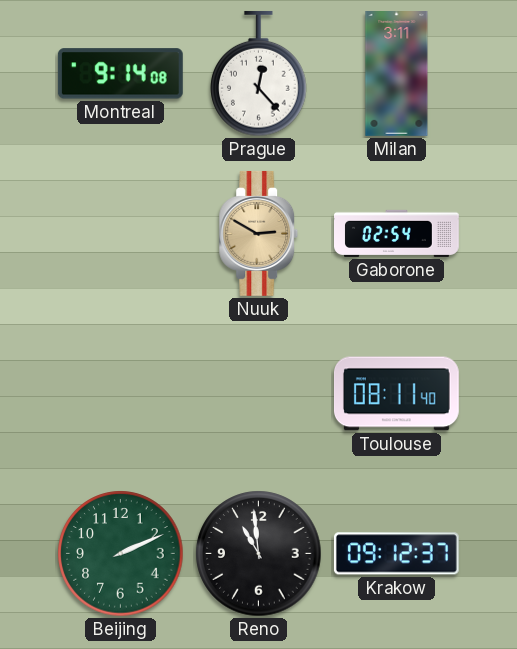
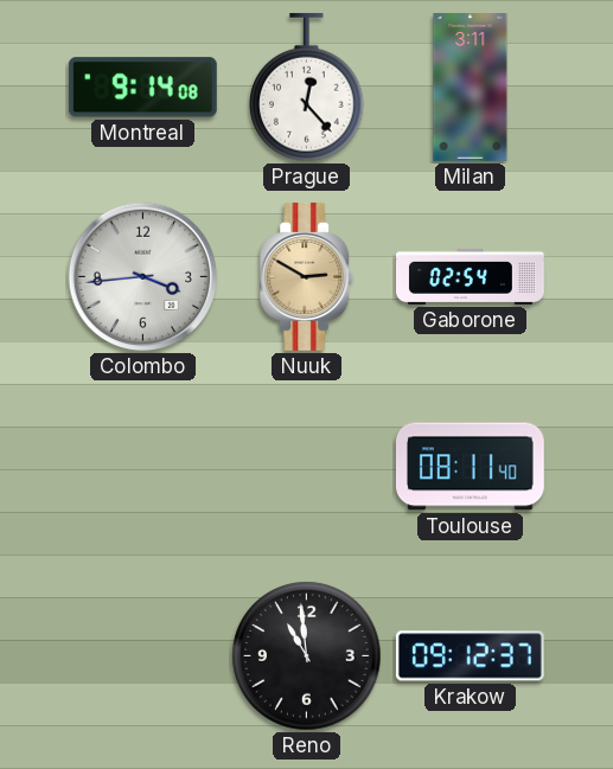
Colombo: none -> 3:44
Beijing: 2:11 -> none
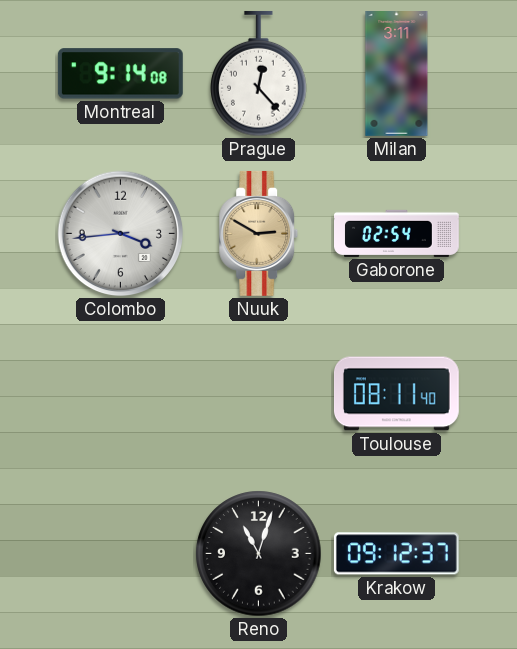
Reno: 10:59 -> 11:03
